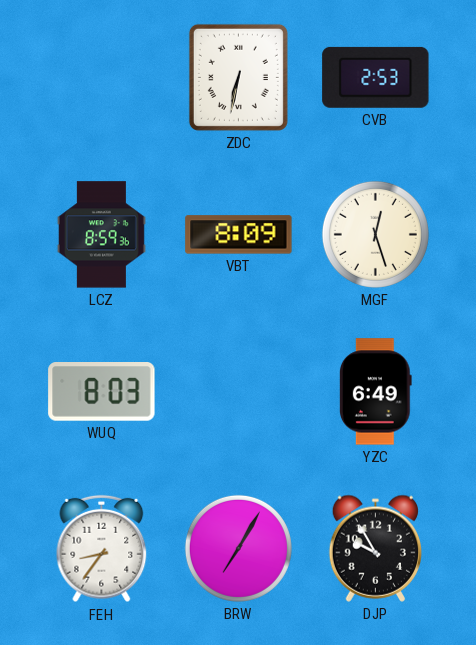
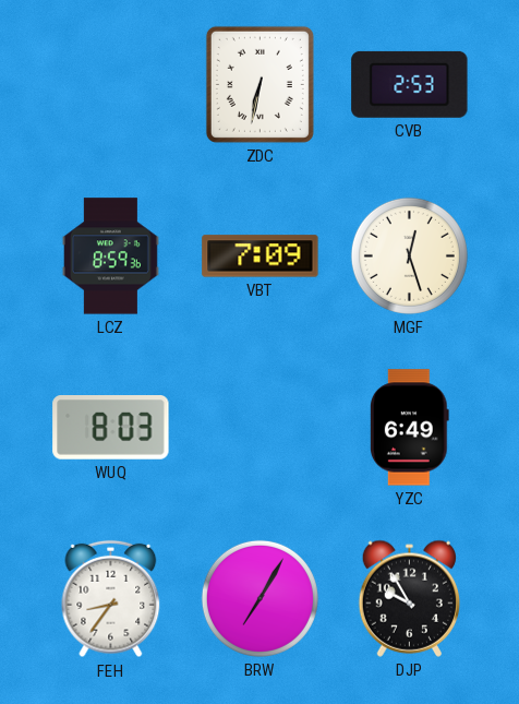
VBT: 8:09 -> 7:09
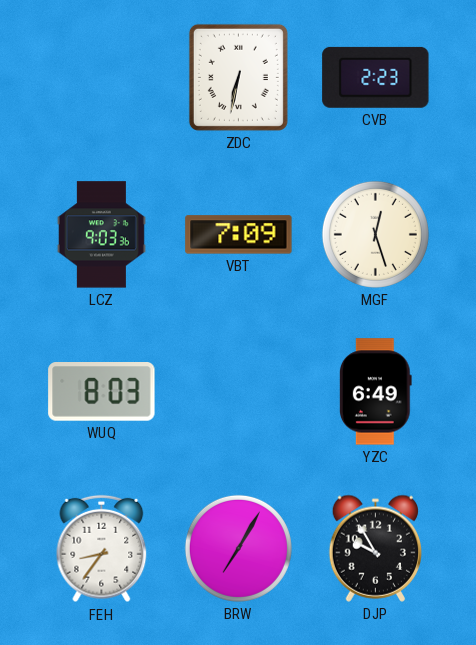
CVB: 2:53 -> 2:23
LCZ: 8:59 -> 9:03
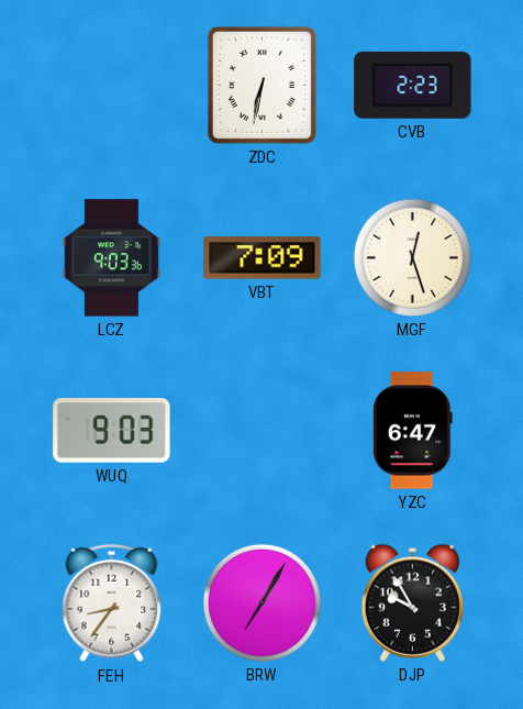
WUQ: 8:03 -> 9:03
YZC: 6:49 -> 6:47
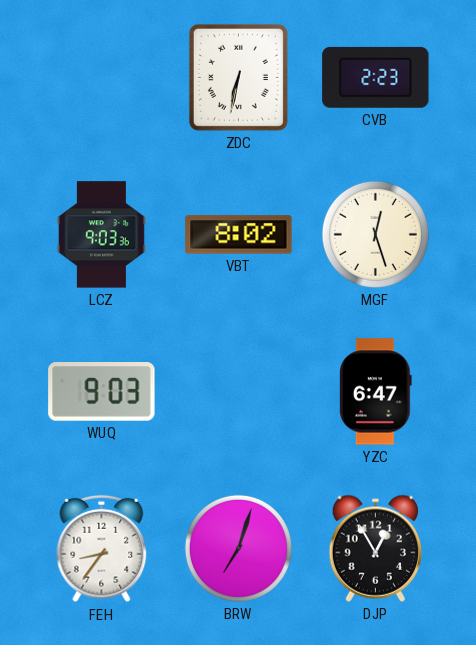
VBT: 7:09 -> 8:02
BRW: 7:05 -> 7:03
DJP: 9:55 -> 12:55
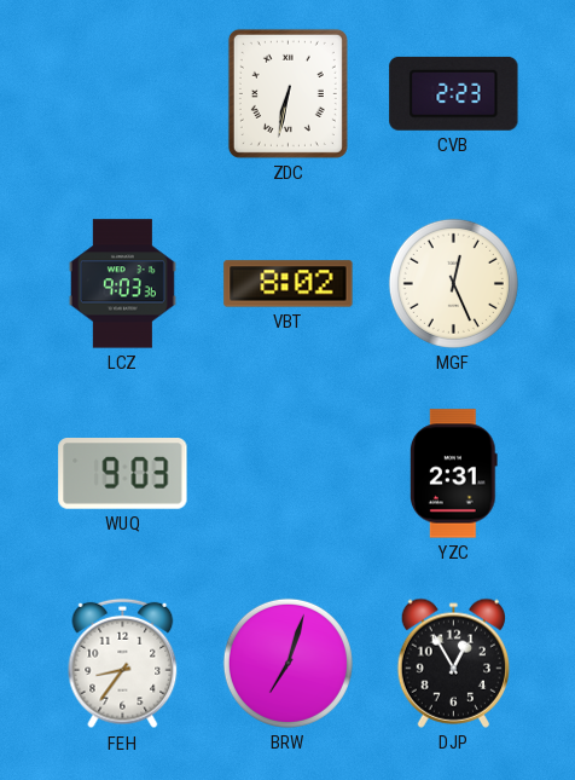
MGF: 12:27 -> 12:26
YZC: 6:47 -> 2:31
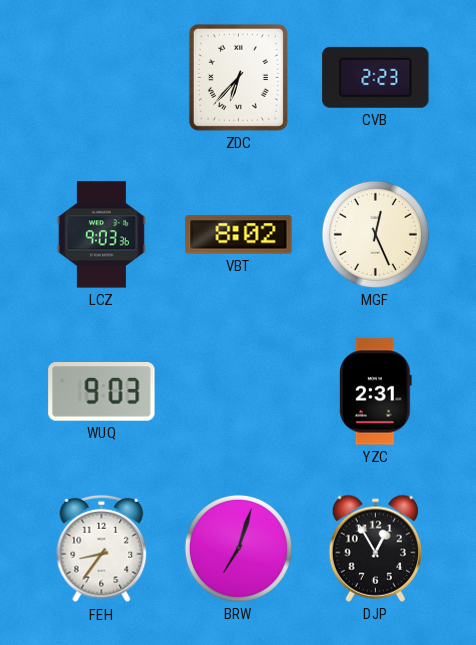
ZDC: 6:32 -> 6:37
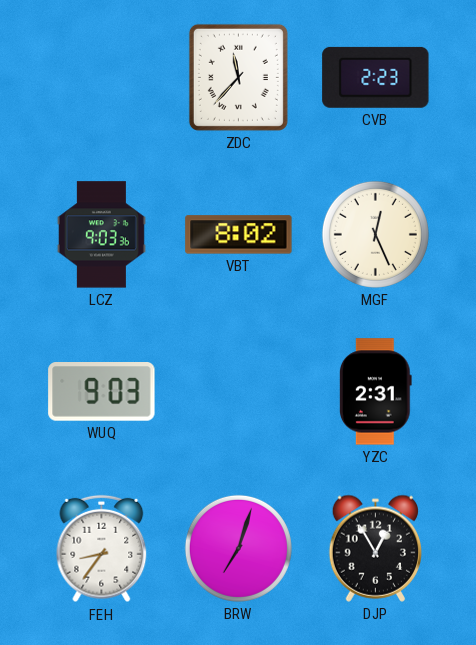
ZDC: 6:37 -> 11:37
